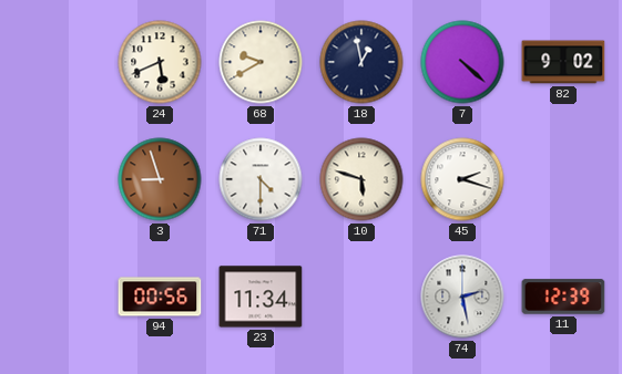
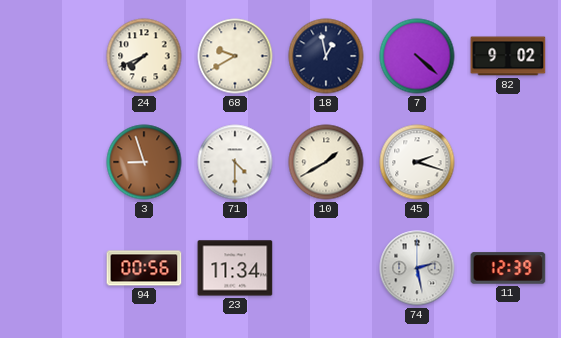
24: 5:41 -> 7:41
10: 5:48 -> 1:40
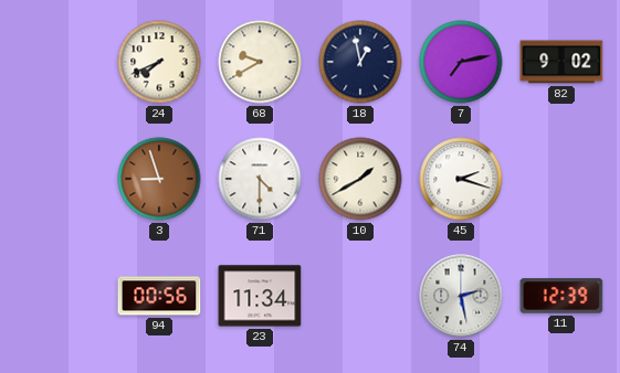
7: 4:22 -> 7:13
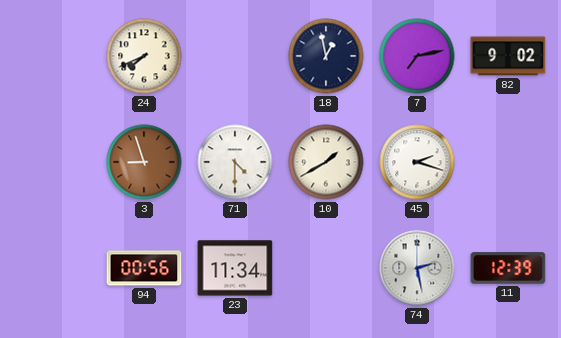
68: 9:40 -> none
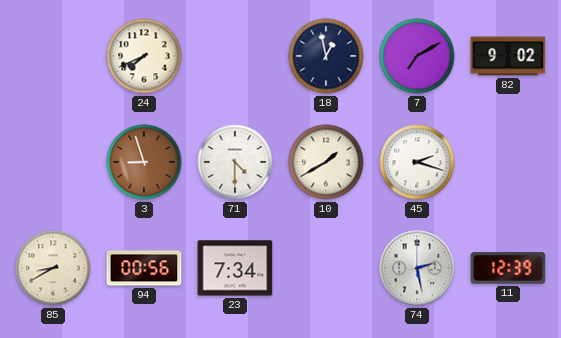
7: 7:13 -> 7:10
85: none -> 8:40
23: 11:34 -> 7:34
